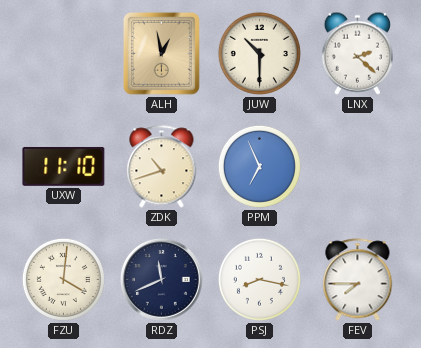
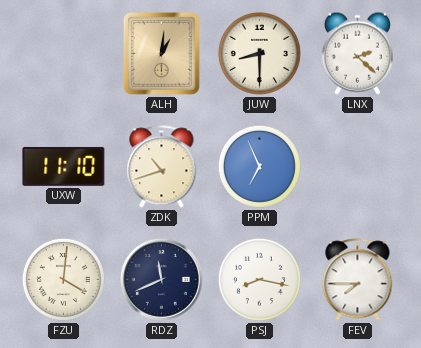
ALH: 12:58 -> 1:01
JUW: 10:30 -> 8:30
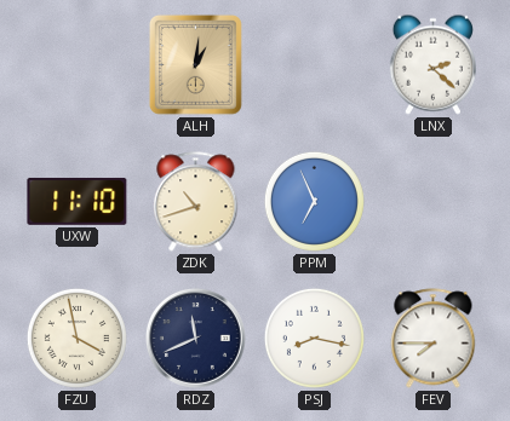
JUW: 8:30 -> none
FZU: 4:01 -> 3:58
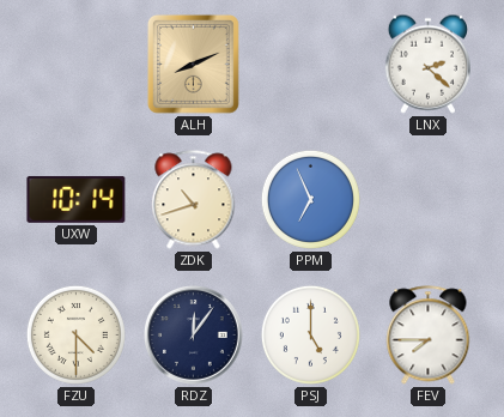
ALH: 1:01 -> 8:11
UXW: 11:10 -> 10:14
FZU: 3:58 -> 4:30
RDZ: 11:41 -> 12:06
PSJ: 8:17 -> 5:00
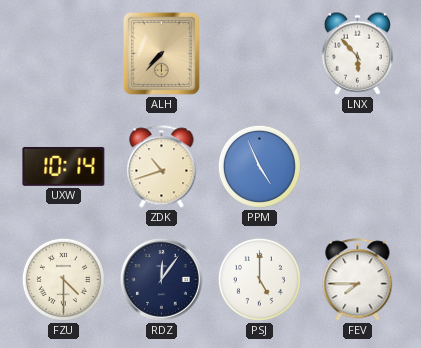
ALH: 8:11 -> 7:37
LNX: 2:22 -> 5:53
PPM: 6:56 -> 4:56
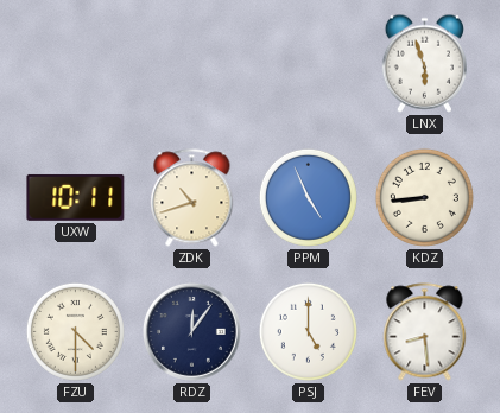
ALH: 7:37 -> none
LNX: 5:53 -> 5:57
UXW: 10:14 -> 10:11
KDZ: none -> 8:44
FEV: 7:45 -> 8:29
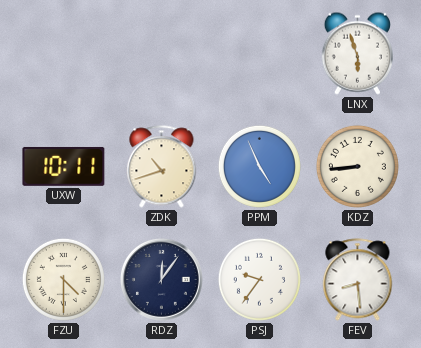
PSJ: 5:00 -> 9:36
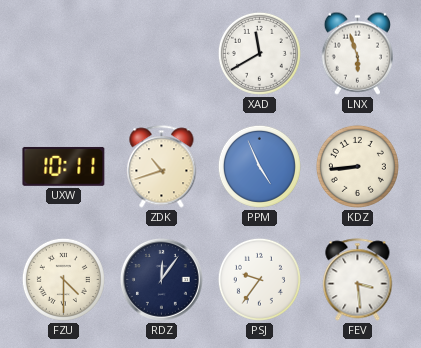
XAD: none -> 11:40
FEV: 8:29 -> 3:29
